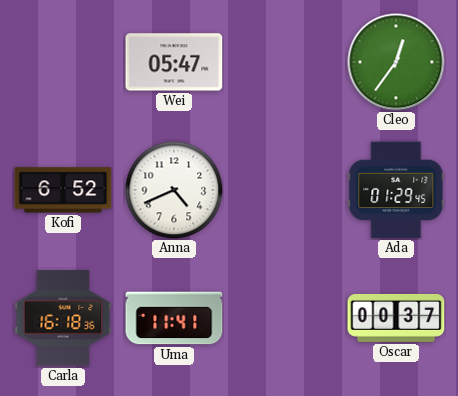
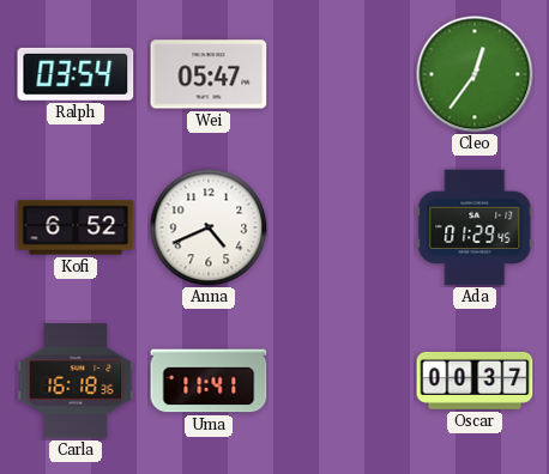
Ralph: none -> 03:54
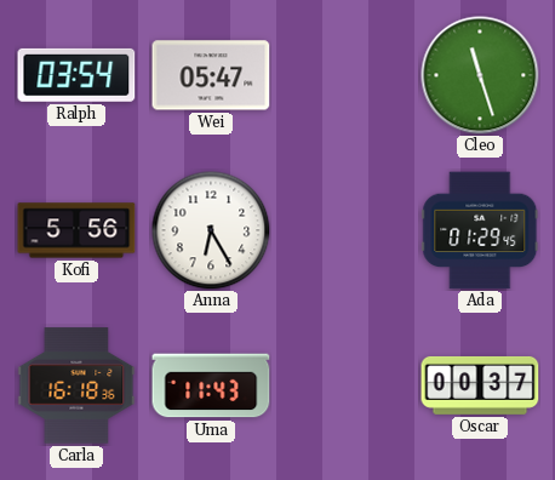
Cleo: 12:36 -> 11:27
Kofi: 6:52 -> 5:56
Anna: 4:41 -> 6:25
Uma: 11:41 -> 11:43
